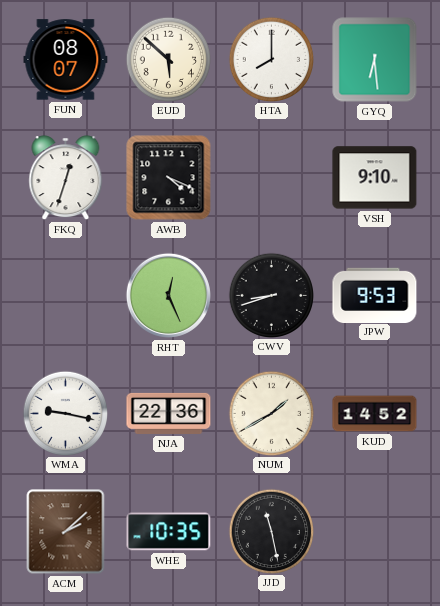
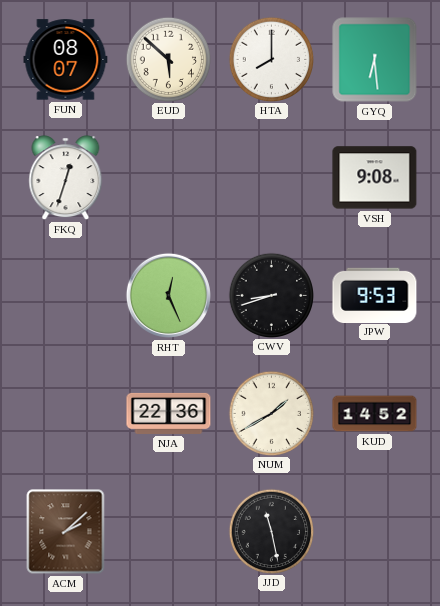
AWB: 4:19 -> none
VSH: 9:10 -> 9:08
WMA: 9:17 -> none
WHE: 10:35 -> none
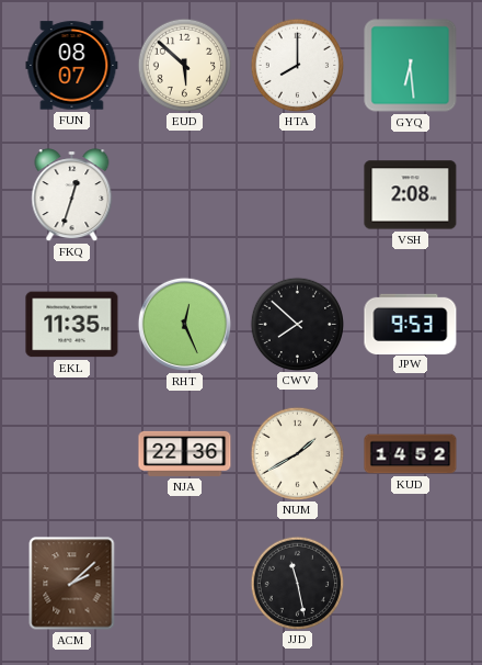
VSH: 9:08 -> 2:08
EKL: none -> 11:35
CWV: 8:42 -> 7:52
